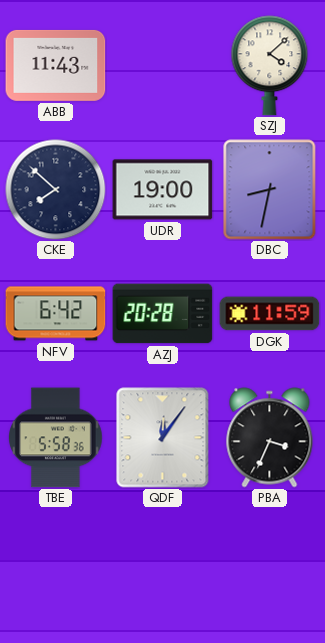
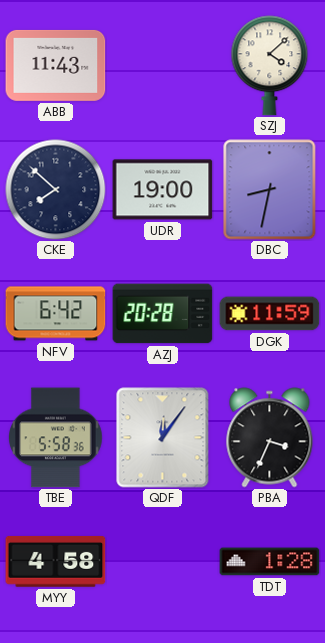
MYY: none -> 4:58
TDT: none -> 1:28
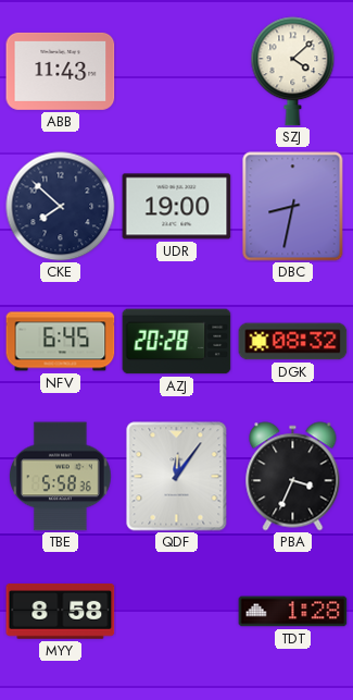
NFV: 6:42 -> 6:45
DGK: 11:59 -> 08:32
MYY: 4:58 -> 8:58
